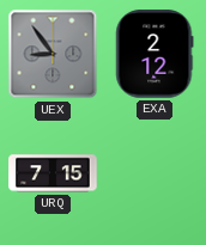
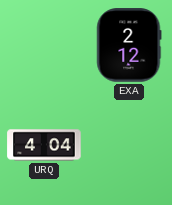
UEX: 8:54 -> none
URQ: 7:15 -> 4:04
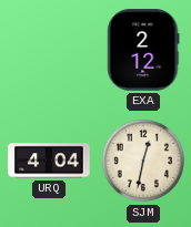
SJM: none -> 12:32
